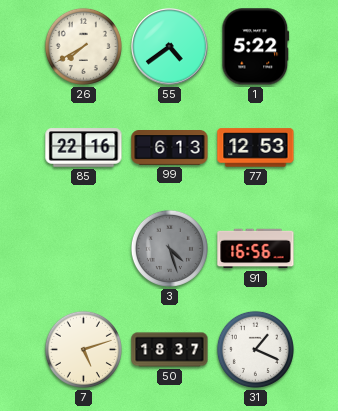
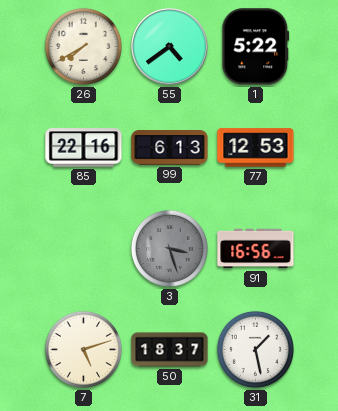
3: 4:27 -> 3:27
31: 1:19 -> 1:28
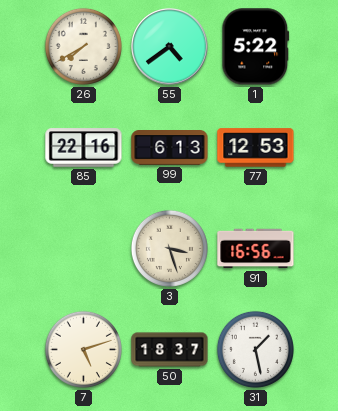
3 dial: grey -> cream
